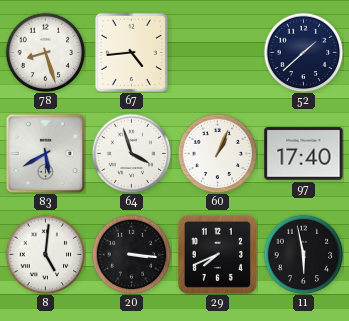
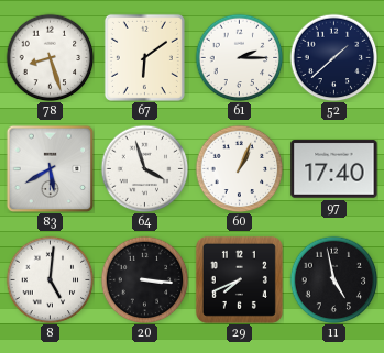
67: 4:44 -> 6:09
61: none -> 2:15
11: 5:58 -> 4:58
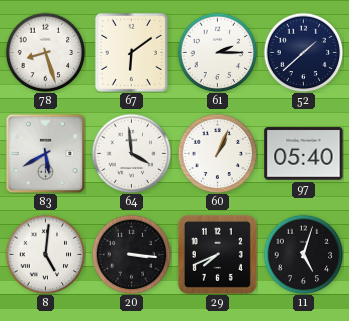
64: 3:57 -> 3:59
97: 17:40 -> 05:40
11: 4:58 -> 5:03
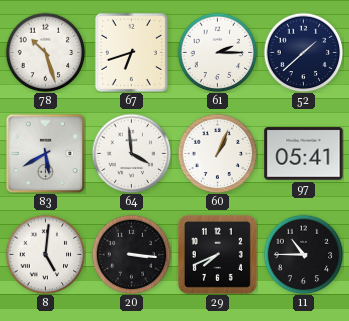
78: 8:27 -> 10:27
67: 6:09 -> 6:42
97: 05:40 -> 05:41
11: 5:03 -> 10:45
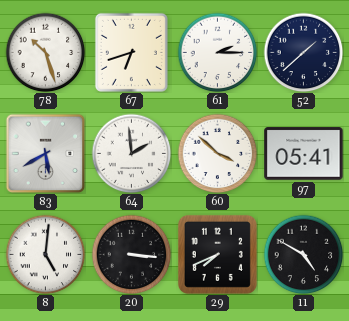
64: 3:59 -> 1:59
60: 1:04 -> 3:52
11: 10:45 -> 4:50
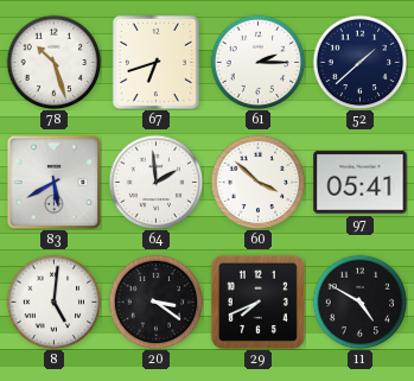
20: 3:16 -> 3:21
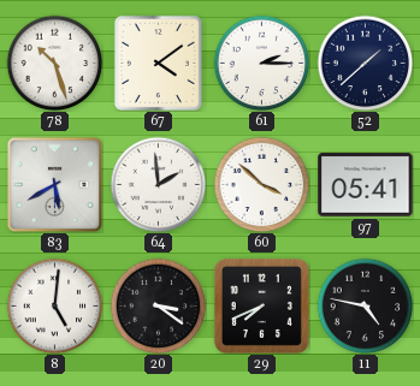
67: 6:42 -> 4:09
11: 4:50 -> 4:47
